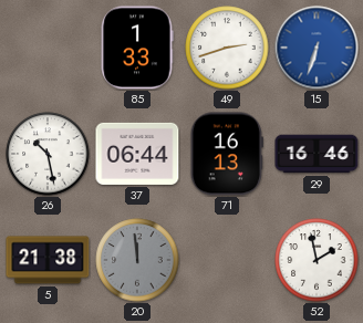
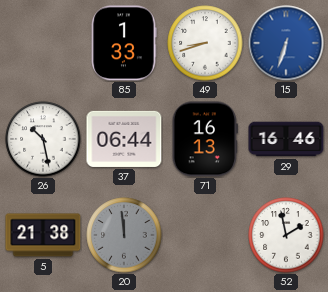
49: 2:42 -> 8:42
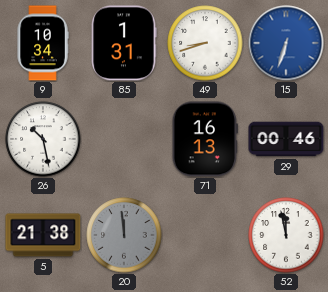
9: none -> 10:34
85: 1:33 -> 1:31
37: 06:44 -> none
29: 16:46 -> 00:46
52: 1:58 -> 11:58
